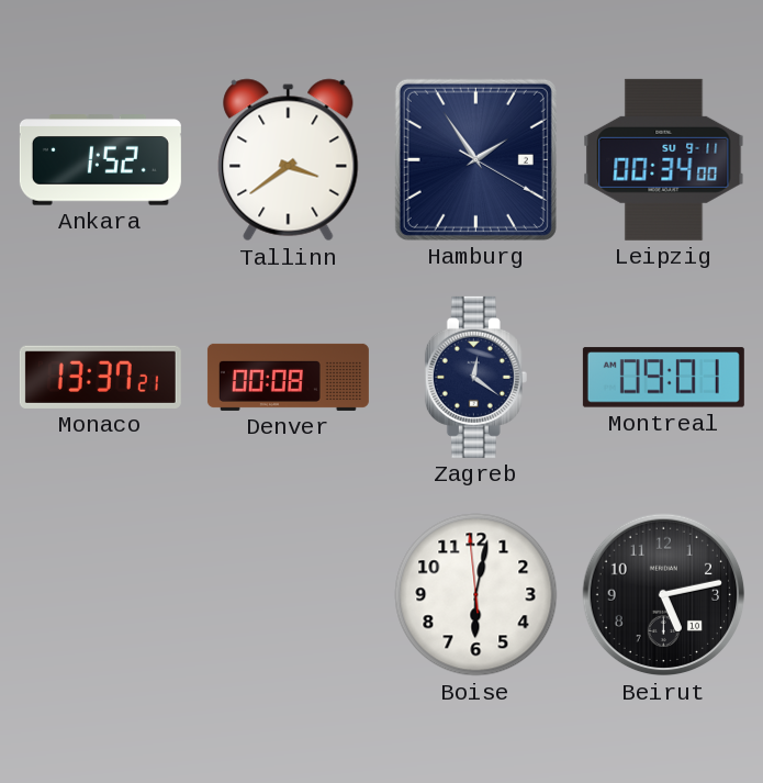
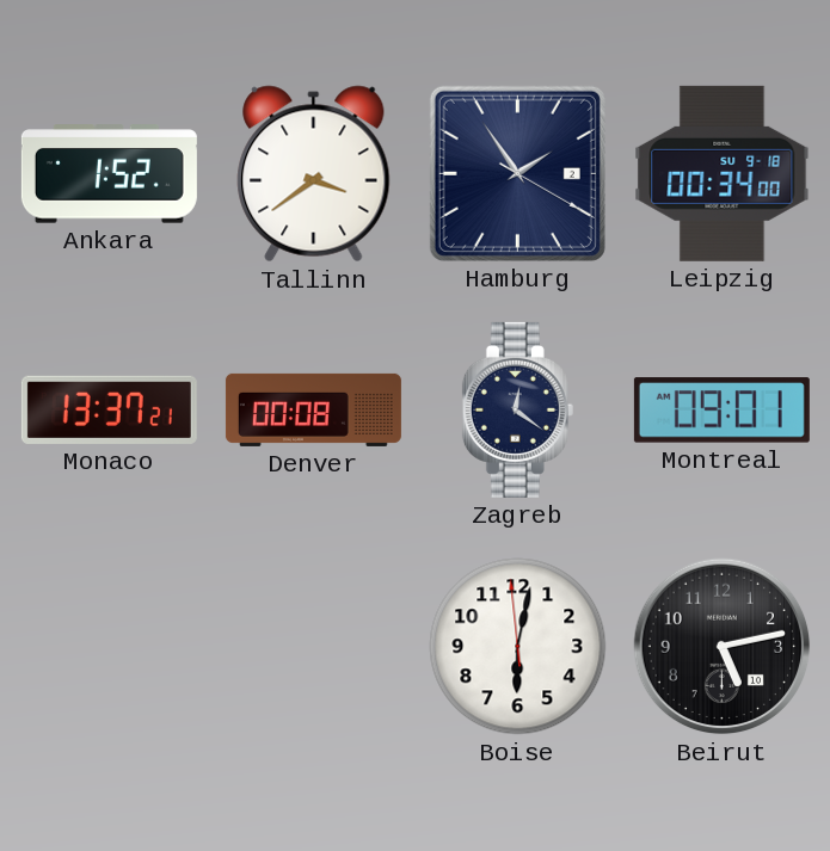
Leipzig date: SU 9-11 -> SU 9-18
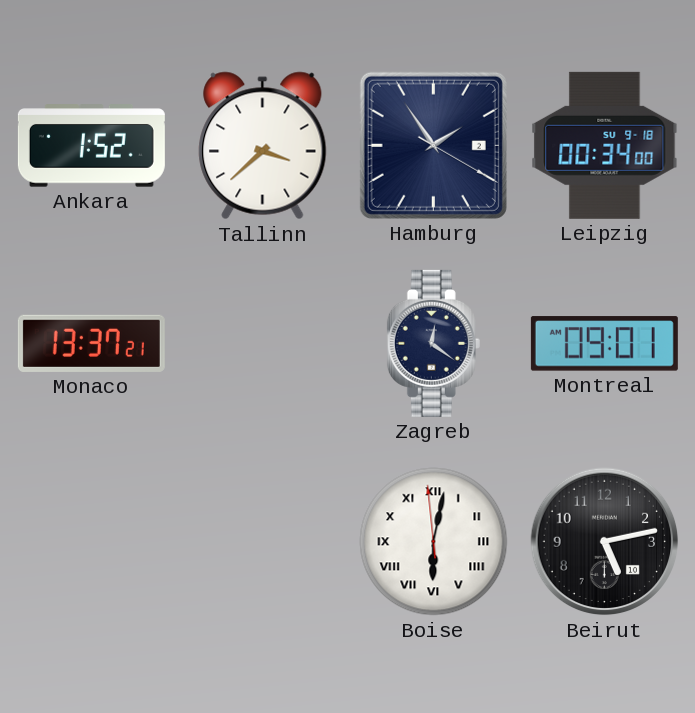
Tallinn: 3:39 -> 3:38
Denver: 00:08 -> none
Boise numerals: Arabic -> Roman
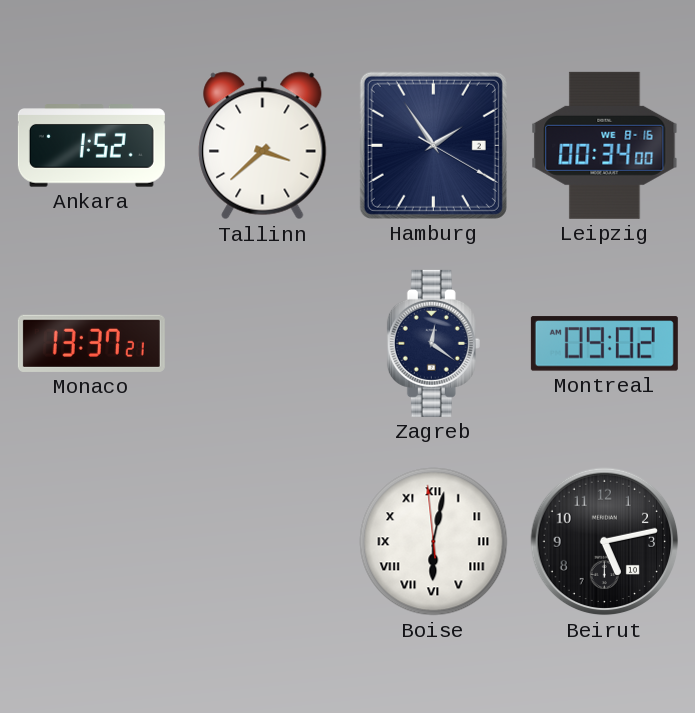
Leipzig date: SU 9-18 -> WE 8-16
Montreal: 09:01 -> 09:02
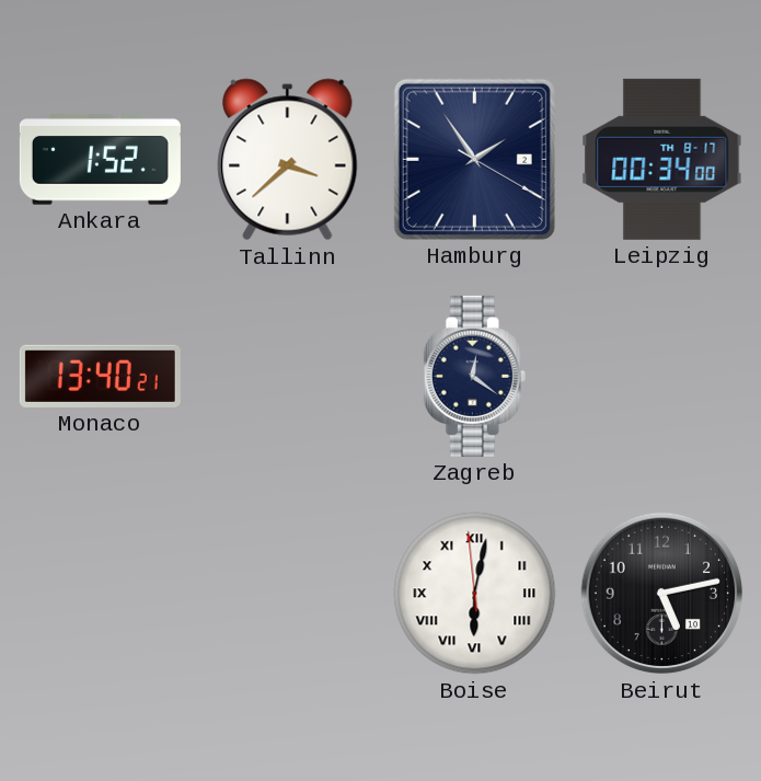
Leipzig date: WE 8-16 -> TH 8-17
Monaco: 13:37 -> 13:40
Montreal: 09:02 -> none
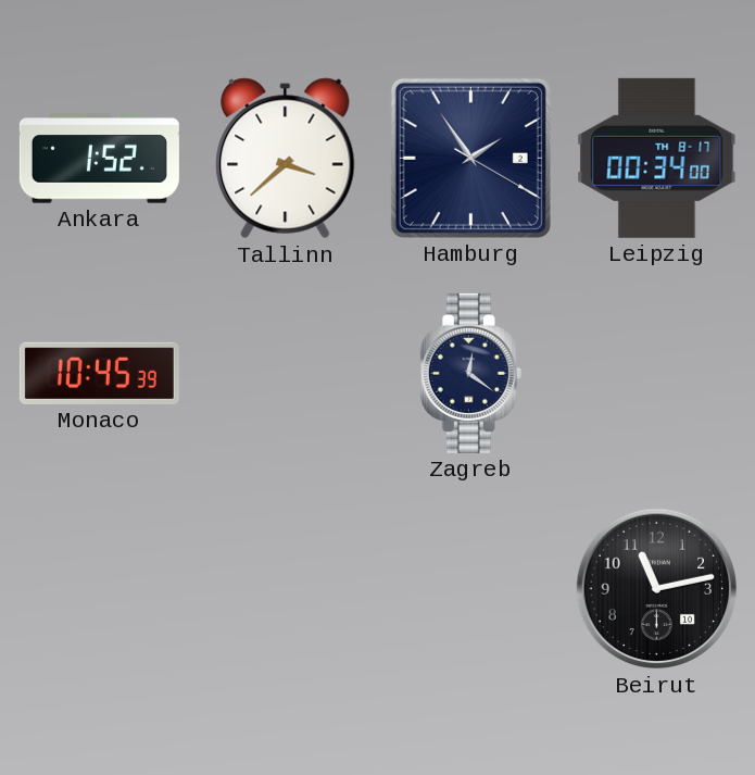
Monaco: 13:40 -> 10:45
Boise: 6:01 -> none
Beirut: 5:13 -> 11:13
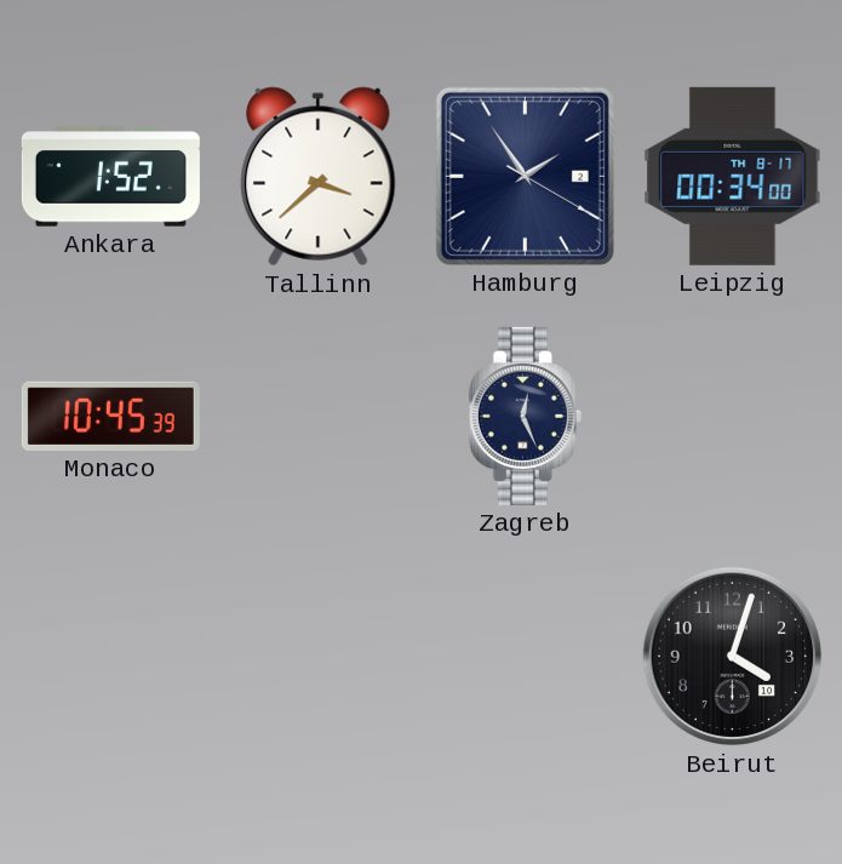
Zagreb: 12:21 -> 12:26
Beirut: 11:13 -> 4:03
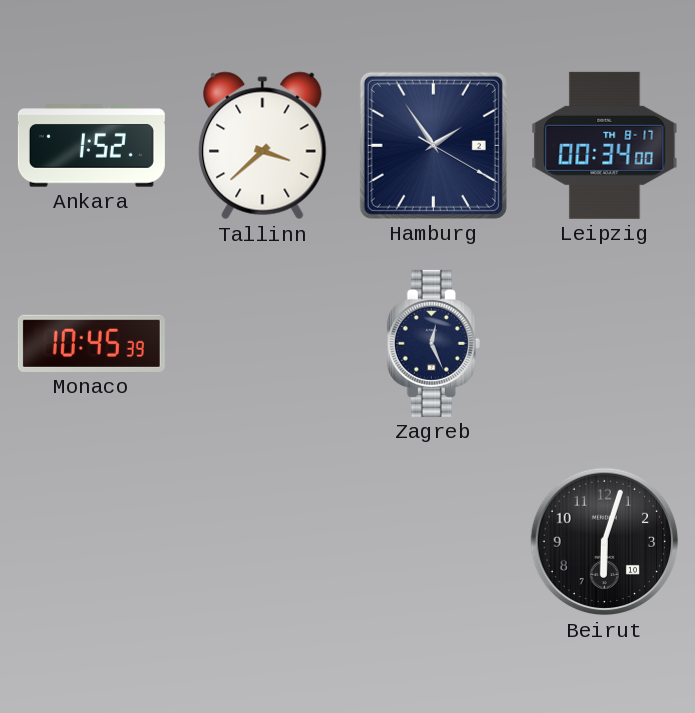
Beirut: 4:03 -> 6:03
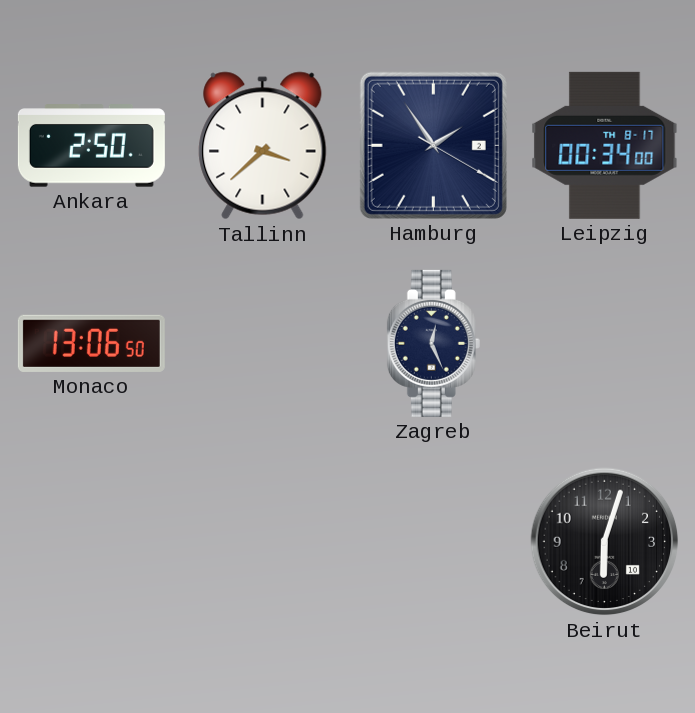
Ankara: 1:52 -> 2:50
Monaco: 10:45 -> 13:06
